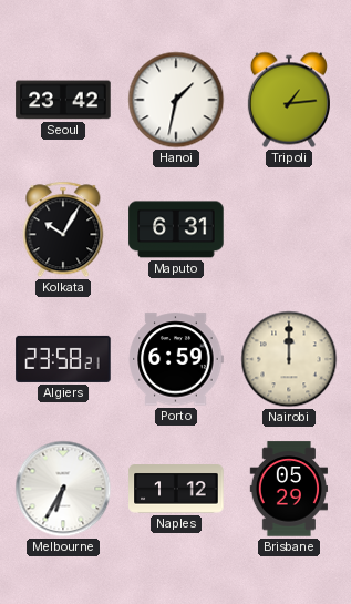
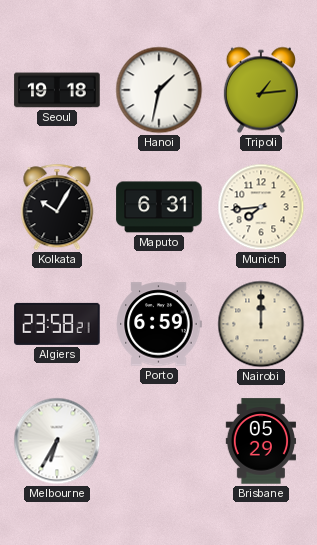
Seoul: 23:42 -> 19:18
Munich: none -> 7:44
Naples: 1:12 -> none
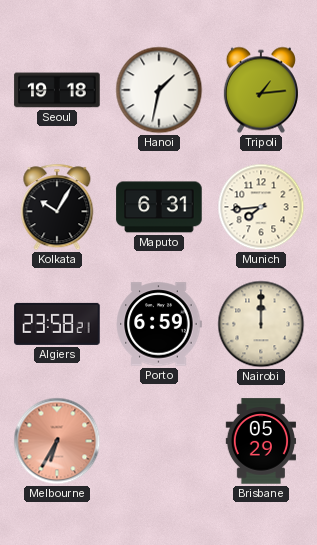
Melbourne dial: white -> salmon
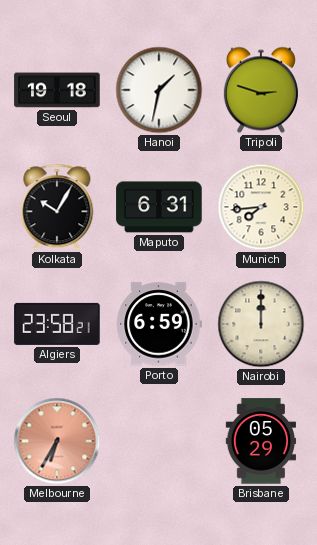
Tripoli: 1:14 -> 2:48
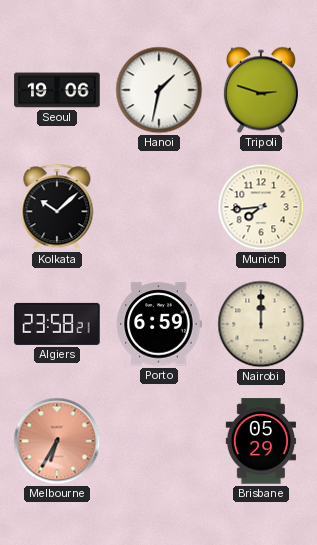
Seoul: 19:18 -> 19:06
Kolkata: 10:05 -> 10:08
Maputo: 6:31 -> none
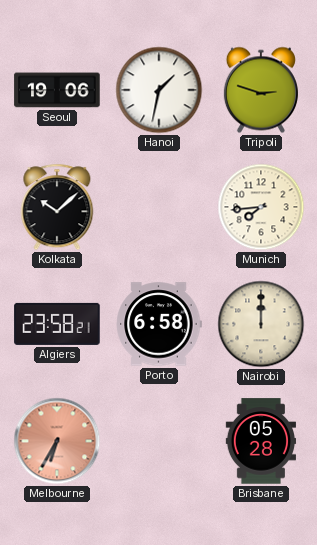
Porto: 6:59 -> 6:58
Brisbane: 05:29 -> 05:28
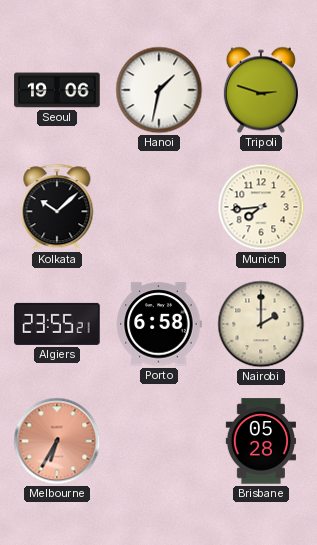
Algiers: 23:58 -> 23:55
Nairobi: 12:00 -> 2:00
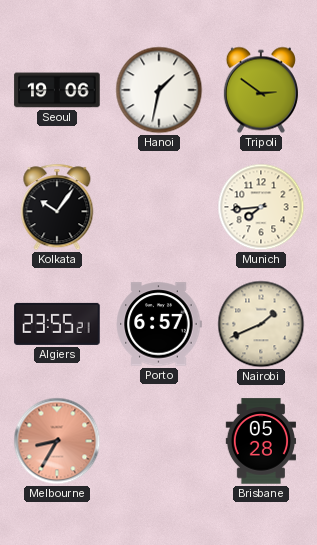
Tripoli: 2:48 -> 2:51
Kolkata: 10:08 -> 10:06
Porto: 6:58 -> 6:57
Nairobi: 2:00 -> 1:41
Melbourne: 6:35 -> 8:35
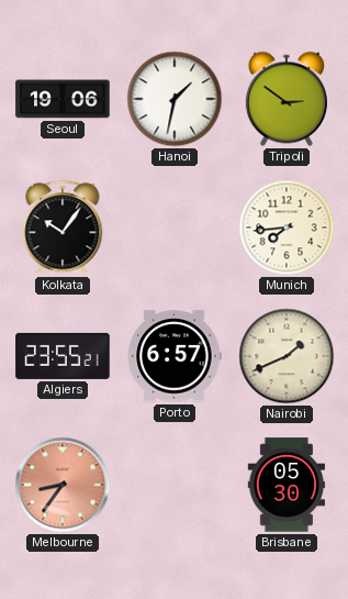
Melbourne: 8:35 -> 8:36
Brisbane: 05:28 -> 05:30
